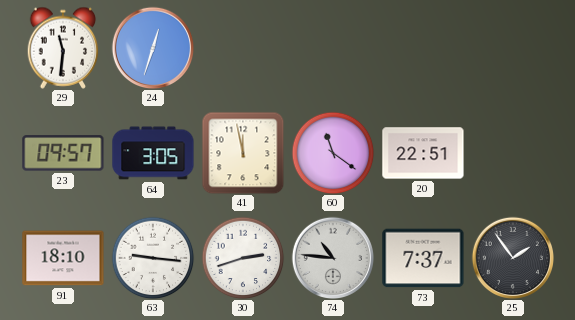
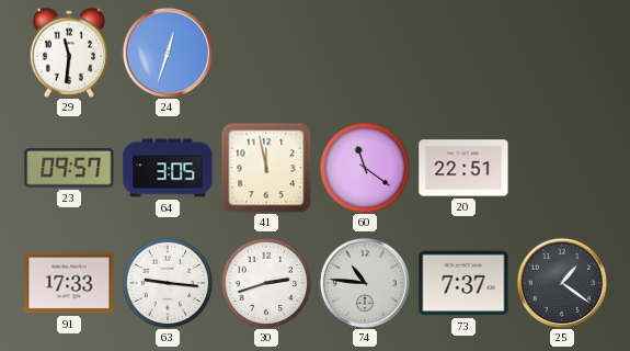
91: 18:10 -> 17:33
25: 1:54 -> 1:21
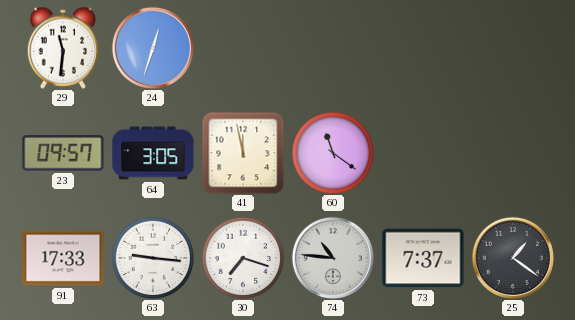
20: 22:51 -> none
30: 2:42 -> 7:18
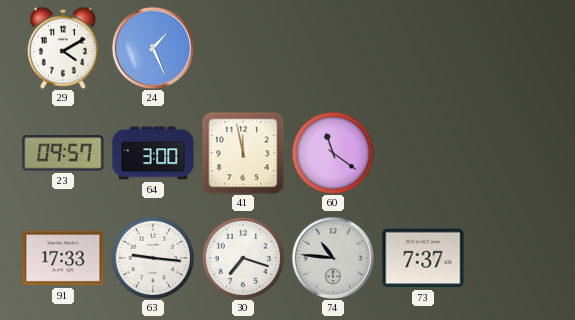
29: 11:31 -> 4:10
24: 12:33 -> 1:26
64: 3:05 -> 3:00
25: 1:21 -> none
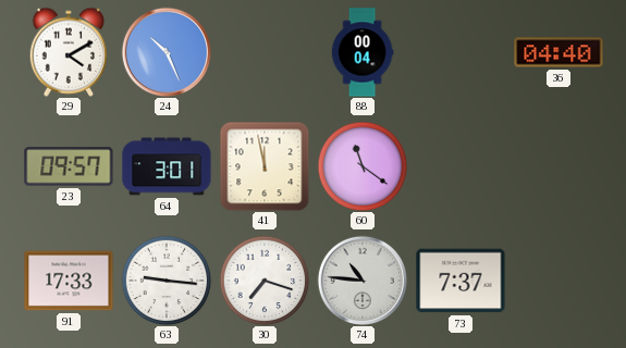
24: 1:26 -> 10:26
88: none -> 00:04
36: none -> 04:40
64: 3:00 -> 3:01
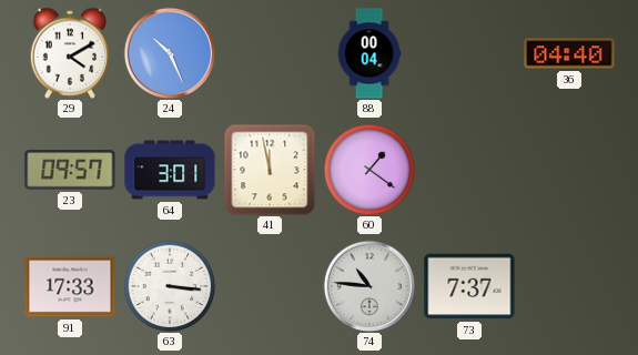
60: 11:21 -> 1:21
63: 9:16 -> 3:16
30: 7:18 -> none
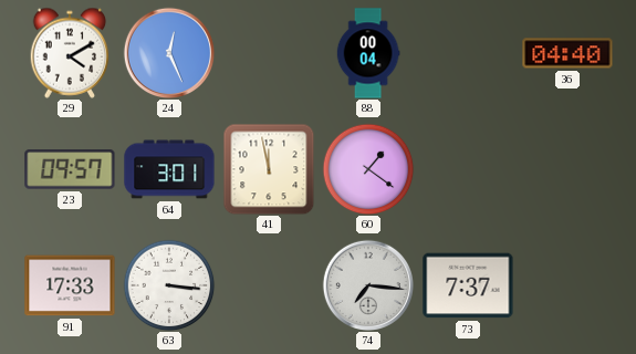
24: 10:26 -> 12:26
74: 10:46 -> 7:16
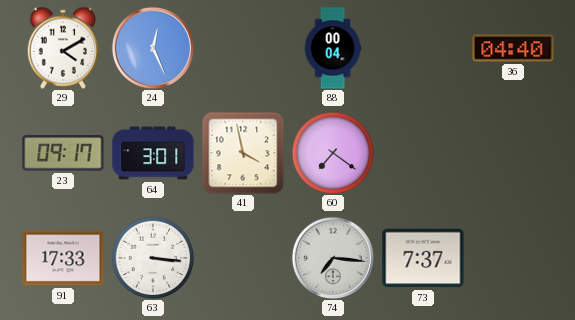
23: 09:57 -> 09:17
41: 11:58 -> 3:58
60: 1:21 -> 7:21
